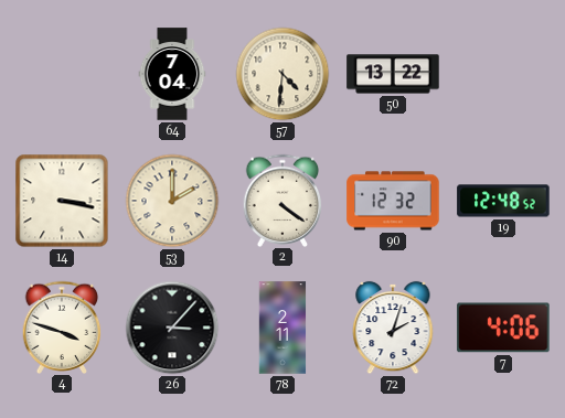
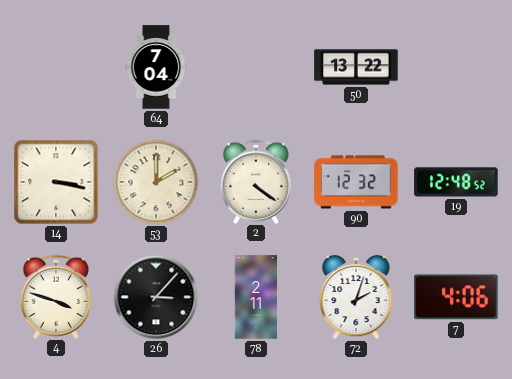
57: 4:31 -> none
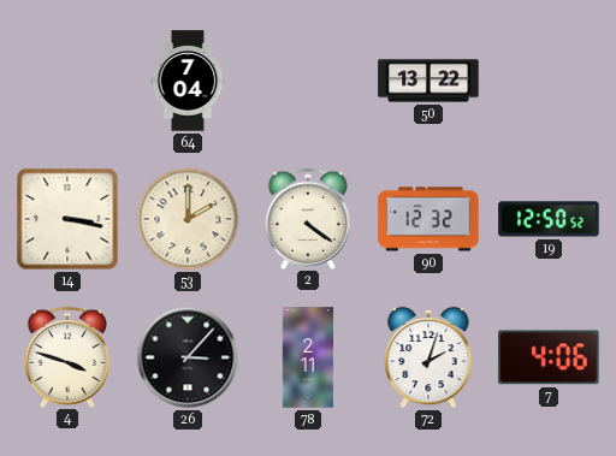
19: 12:48 -> 12:50
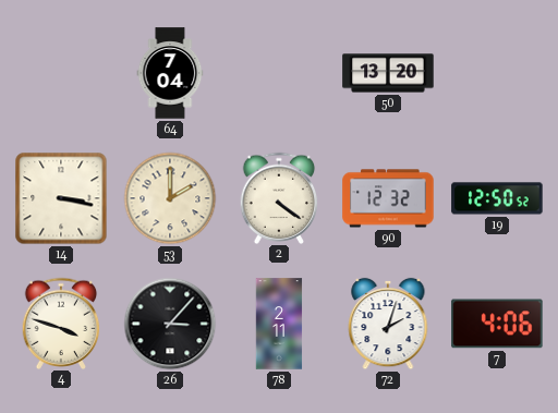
50: 13:22 -> 13:20
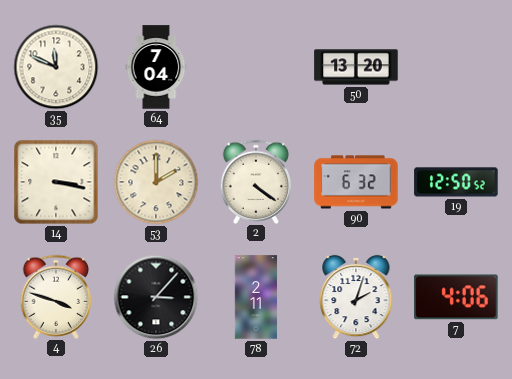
35: none -> 11:49
90: 12:32 -> 6:32
